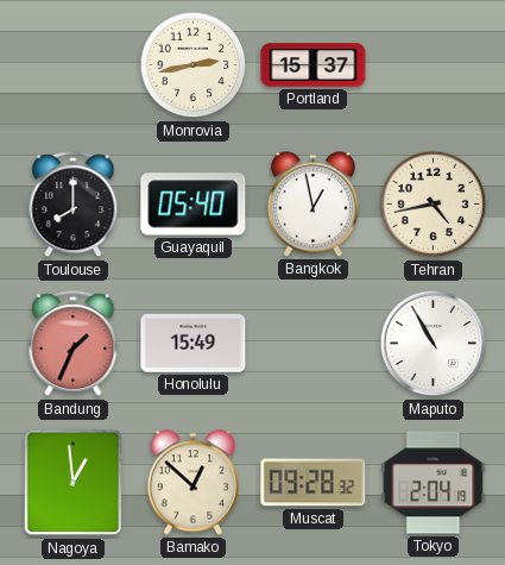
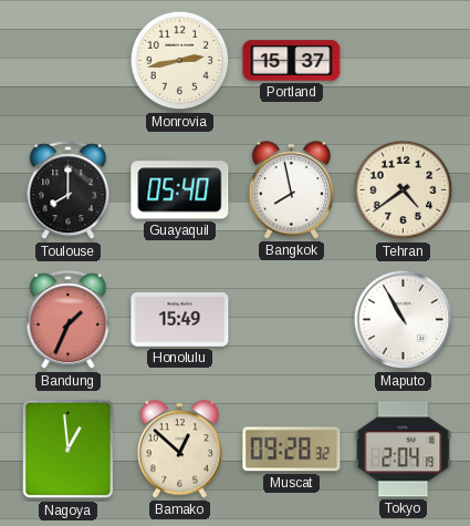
Bangkok: 12:58 -> 7:58
Tehran: 4:43 -> 4:39
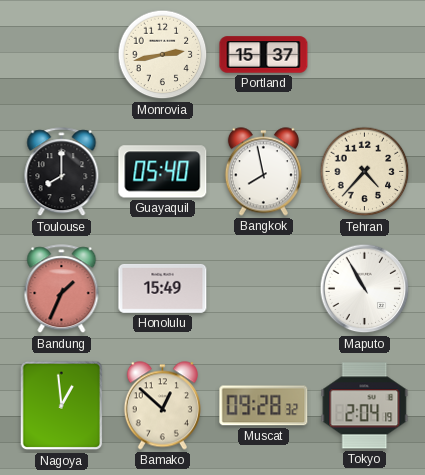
Tehran: 4:39 -> 4:37
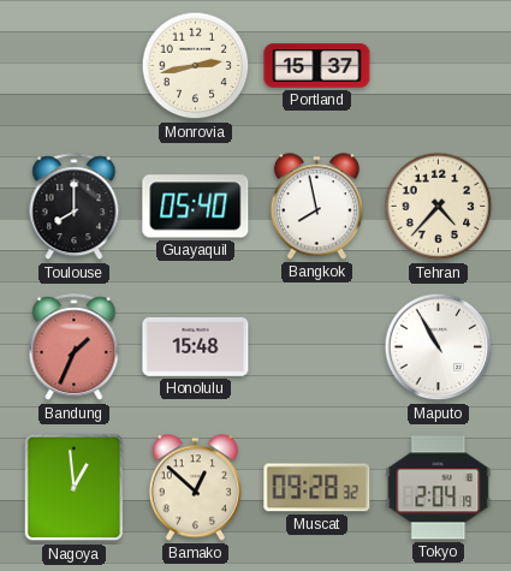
Honolulu: 15:49 -> 15:48
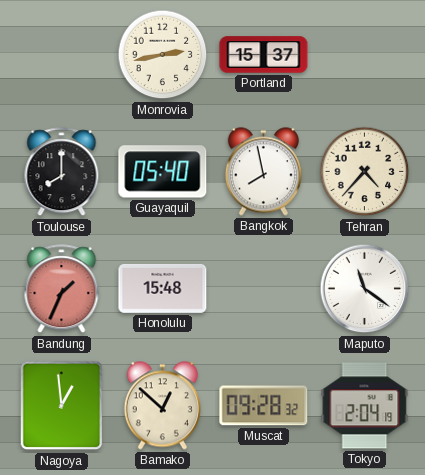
Maputo: 10:55 -> 11:21
